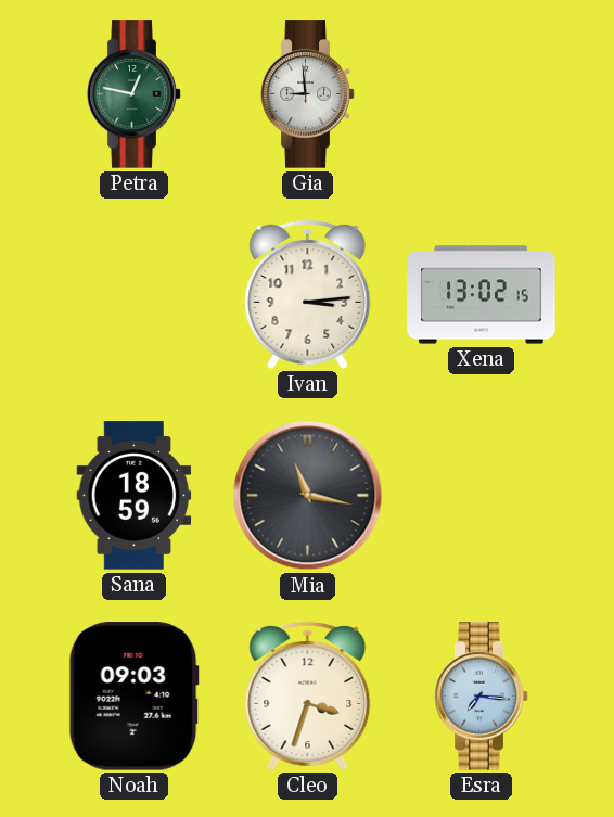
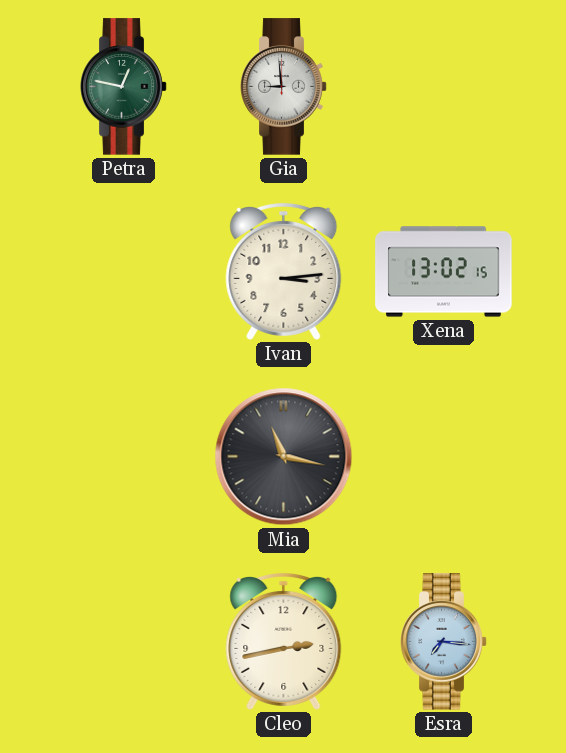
Sana: 18:59 -> none
Noah: 09:03 -> none
Cleo: 3:33 -> 2:43
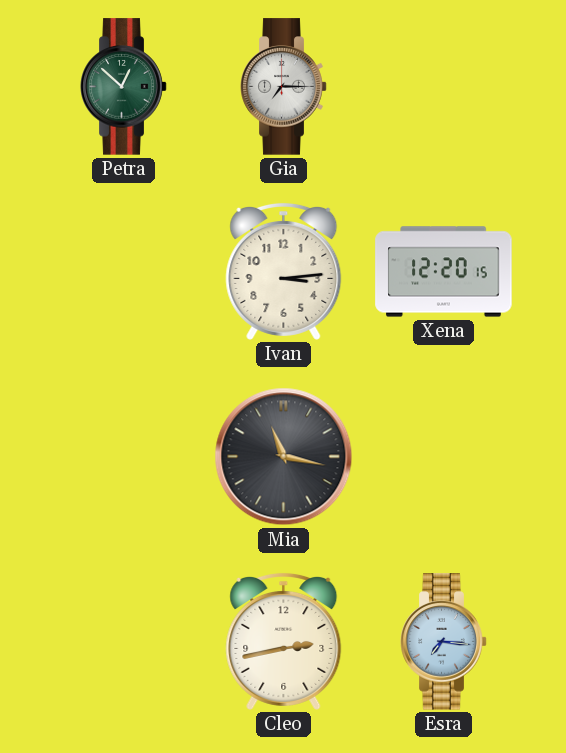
Petra: 12:47 -> 12:52
Gia: 8:59 -> 7:15
Xena: 13:02 -> 12:20
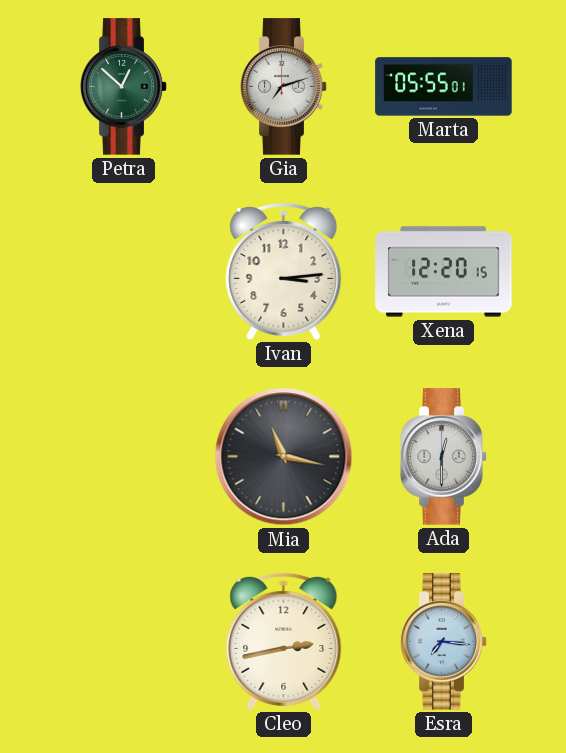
Gia: 7:15 -> 7:12
Marta: none -> 05:55
Ada: none -> 12:30
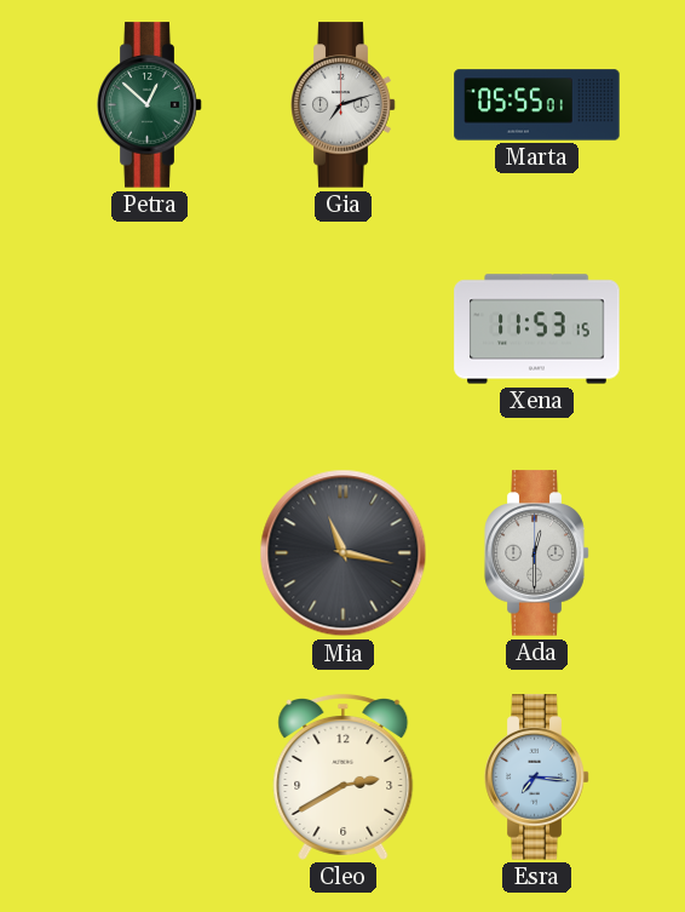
Ivan: 3:14 -> none
Xena: 12:20 -> 11:53
Cleo: 2:43 -> 2:40
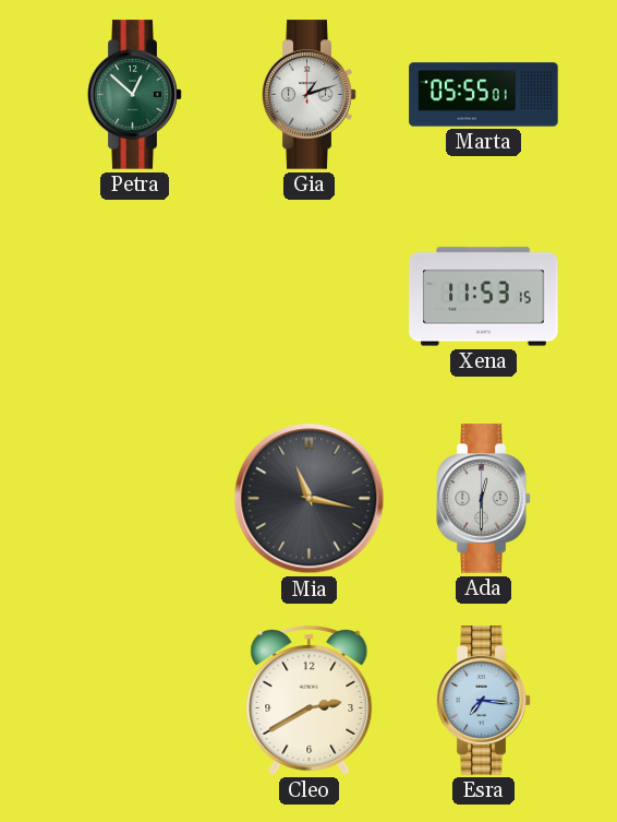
Gia: 7:12 -> 1:12
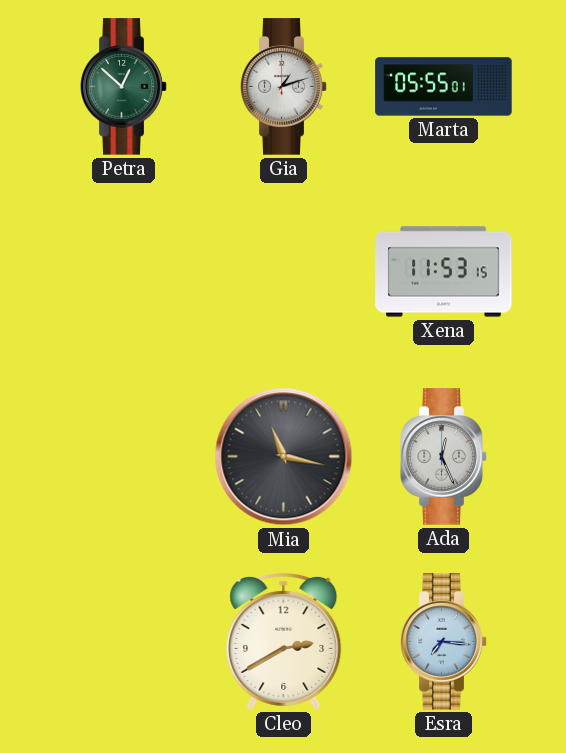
Ada: 12:30 -> 12:26
